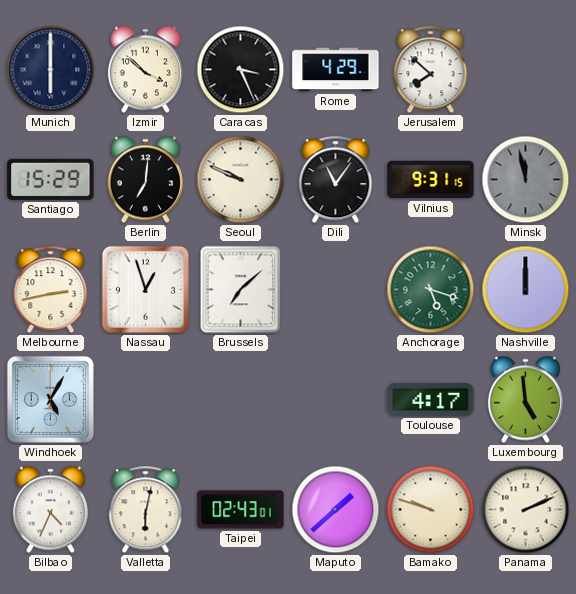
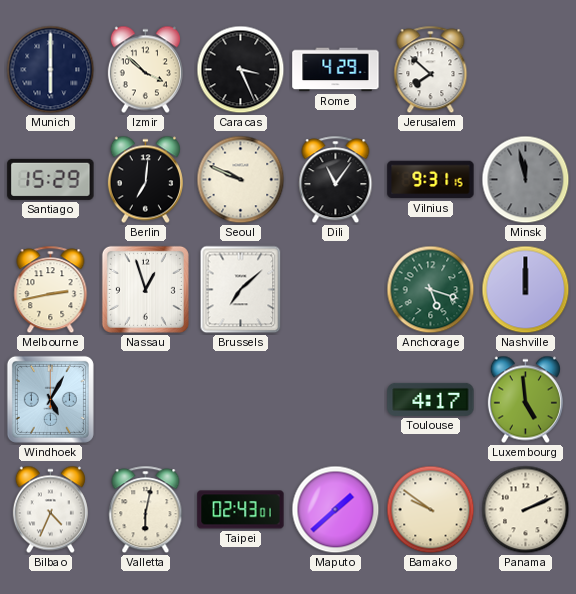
Bamako: 9:48 -> 9:51
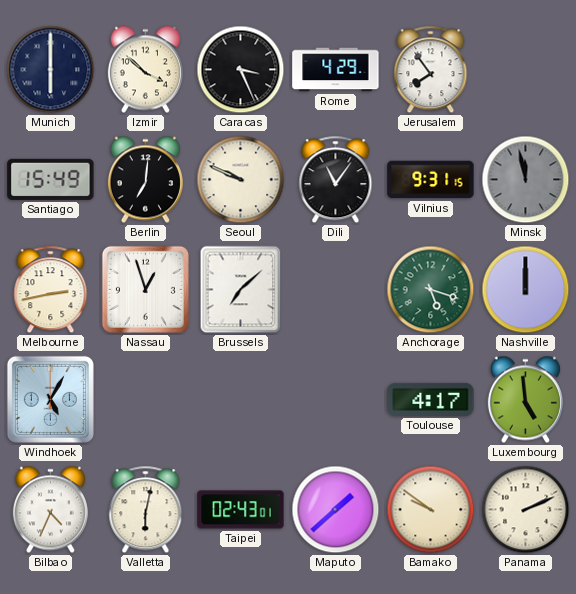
Jerusalem: 7:52 -> 7:54
Santiago: 15:29 -> 15:49
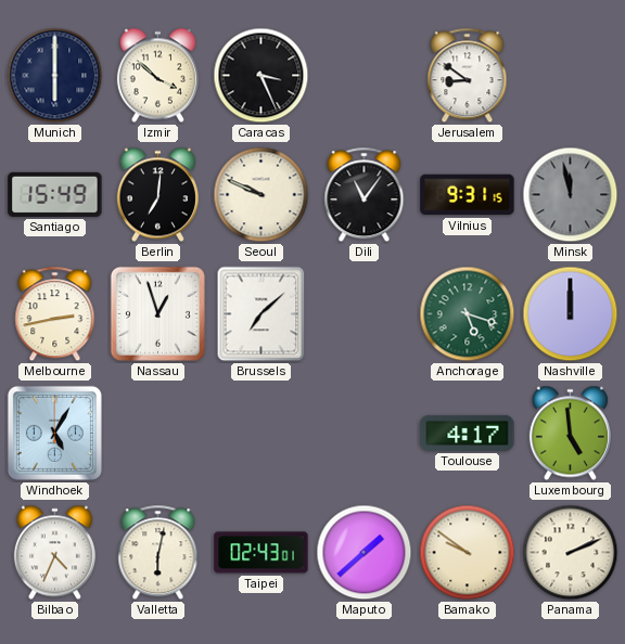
Rome: 4:29 -> none
Jerusalem: 7:54 -> 8:51
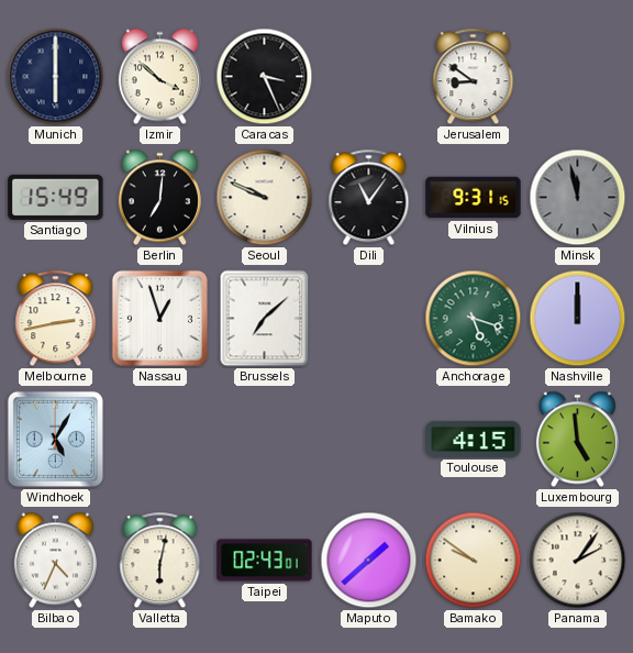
Toulouse: 4:17 -> 4:15
Panama: 2:11 -> 2:06
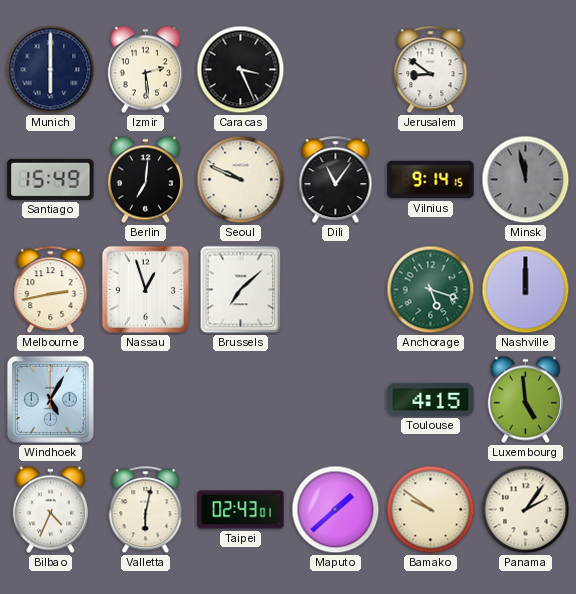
Izmir: 3:52 -> 2:29
Vilnius: 9:31 -> 9:14
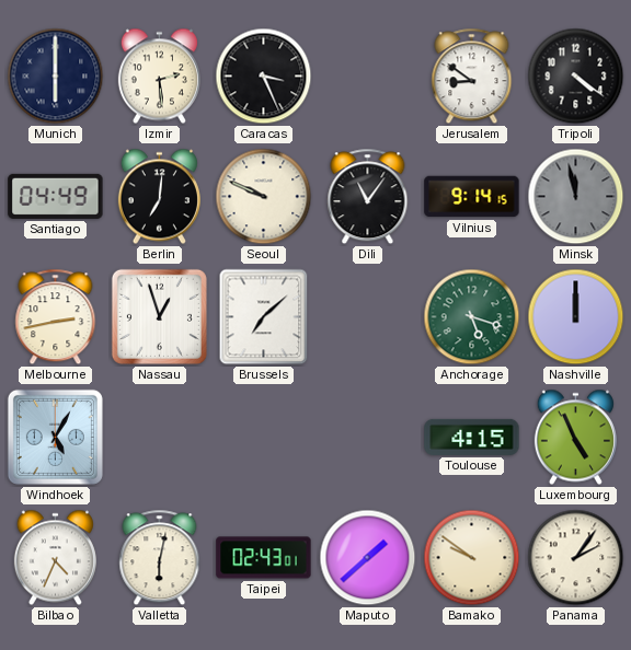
Tripoli: none -> 4:21
Santiago: 15:49 -> 04:49
Luxembourg: 4:59 -> 4:56
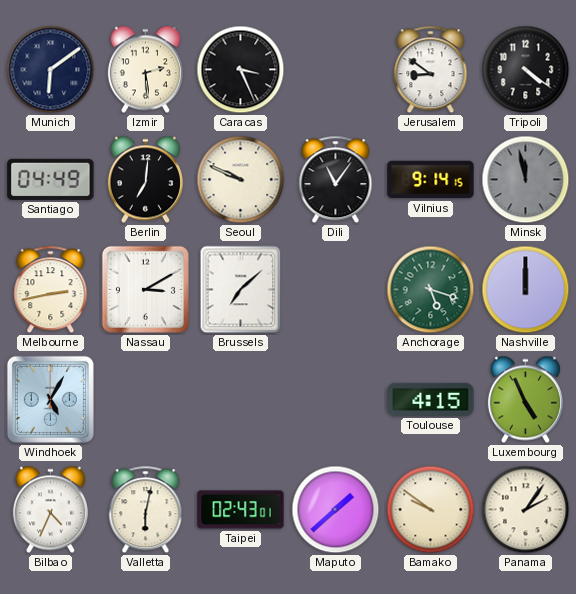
Munich: 6:00 -> 6:09
Nassau: 12:57 -> 3:10
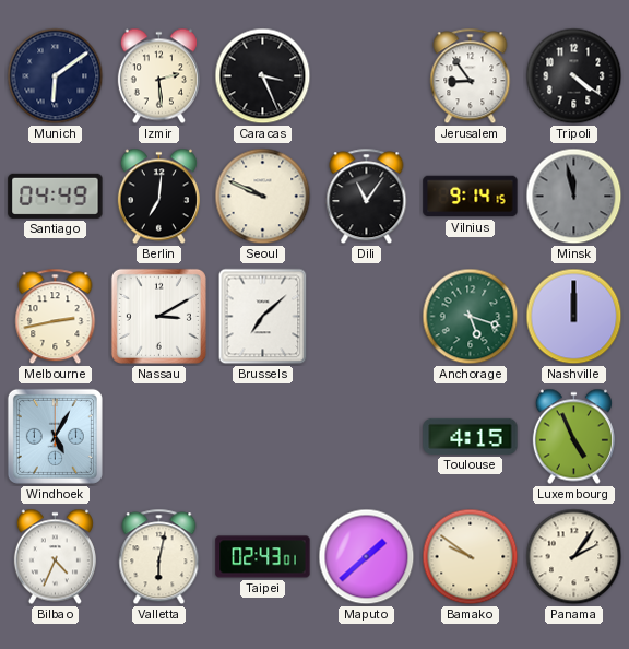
Jerusalem: 8:51 -> 8:54
